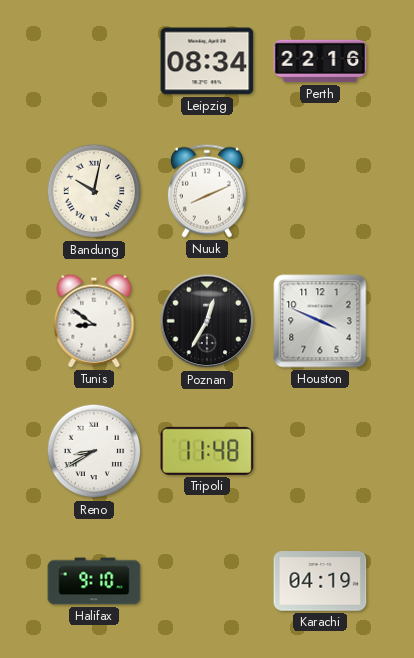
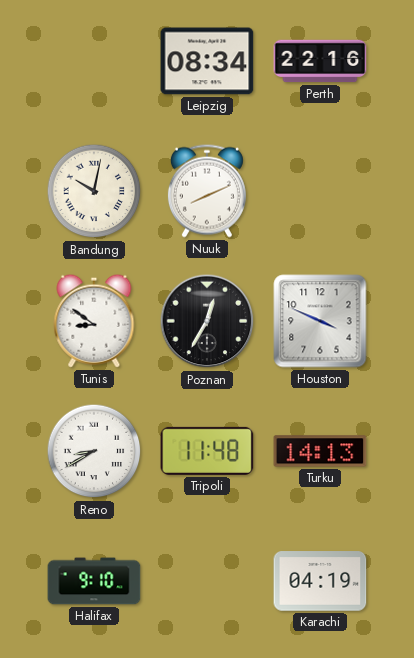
Turku: none -> 14:13
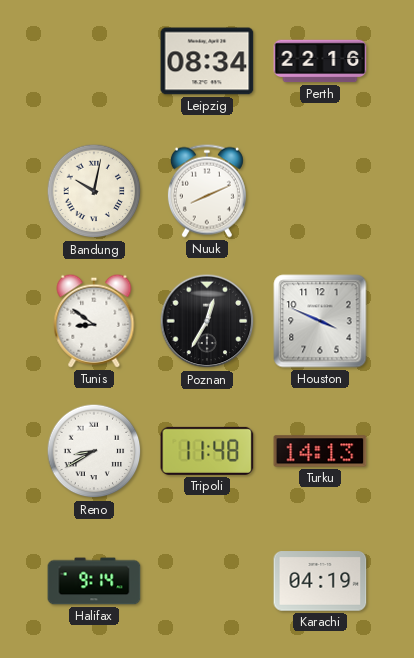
Halifax: 9:10 -> 9:14
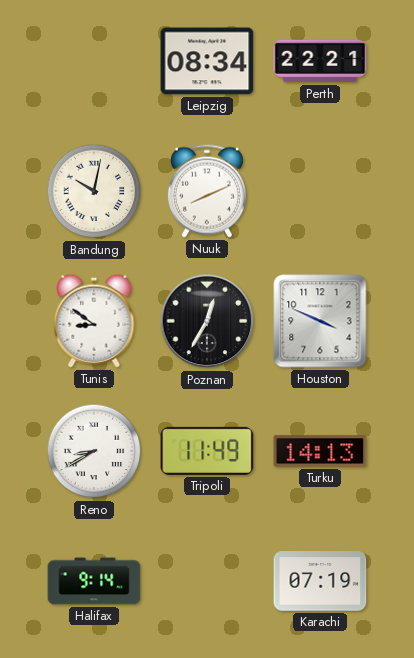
Perth: 22:16 -> 22:21
Tripoli: 11:48 -> 11:49
Karachi: 04:19 -> 07:19
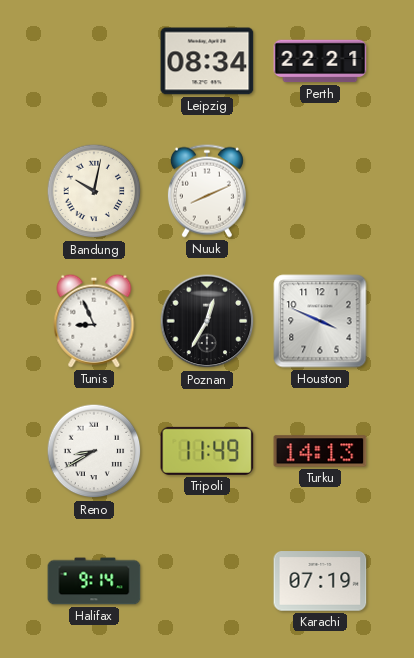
Tunis: 8:51 -> 8:56
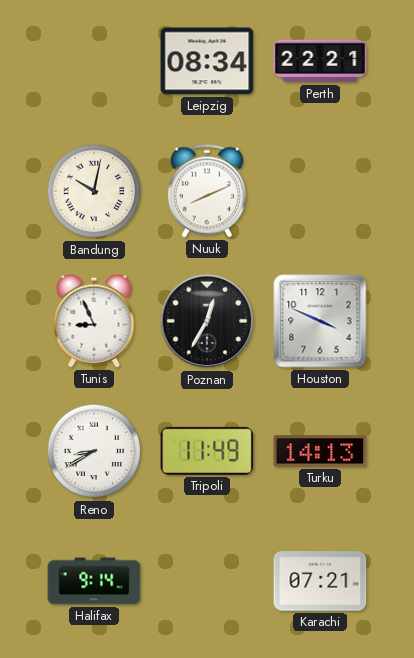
Karachi: 07:19 -> 07:21
